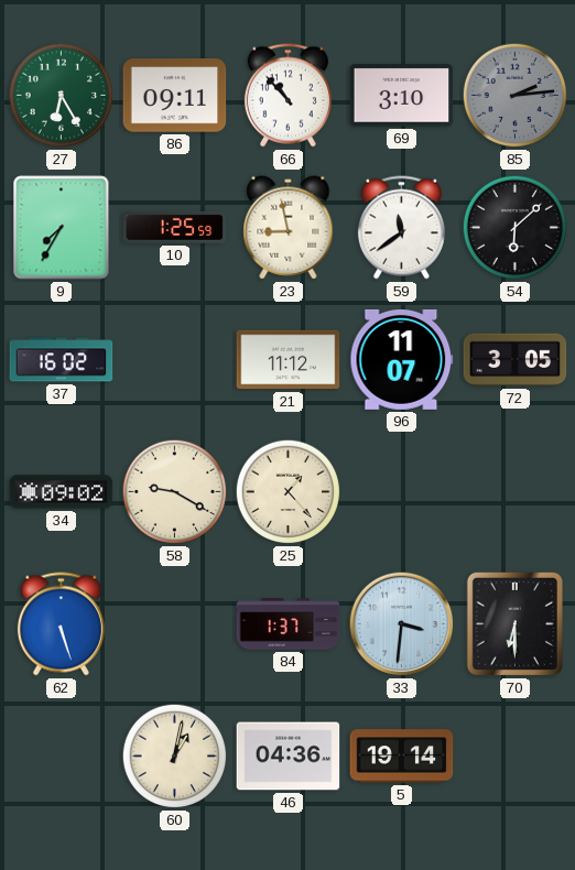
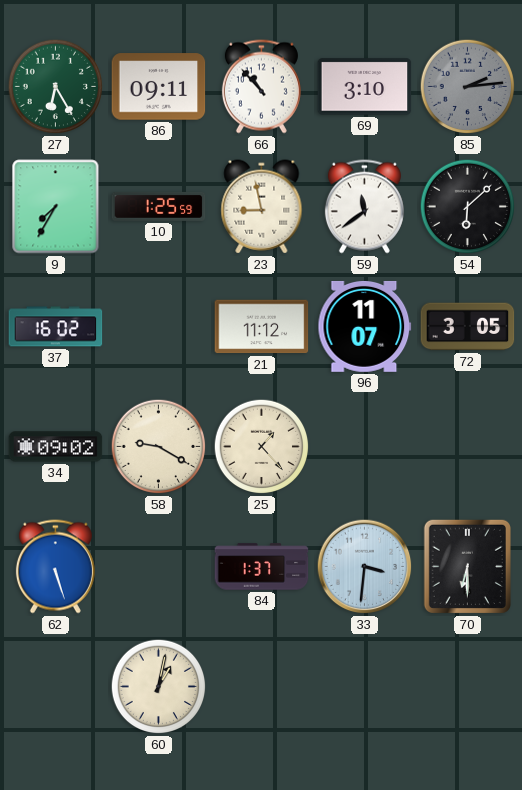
46: 04:36 -> none
5: 19:14 -> none
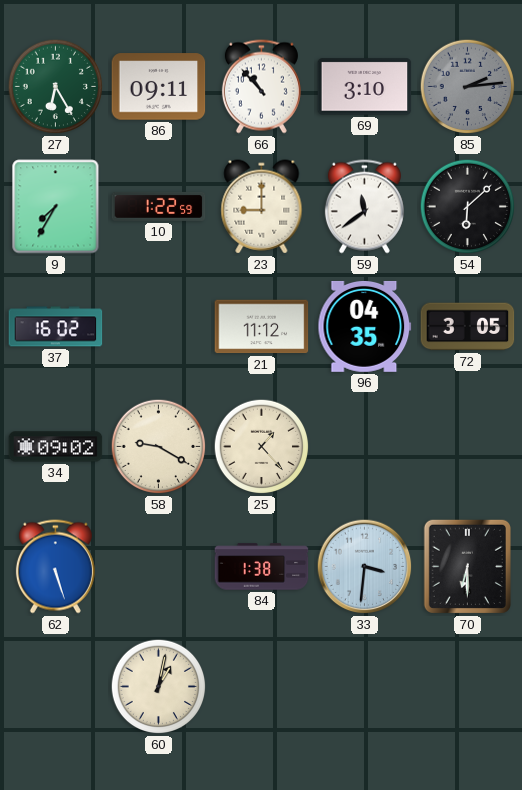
10: 1:25 -> 1:22
23: 8:58 -> 9:00
96: 11:07 -> 04:35
84: 1:37 -> 1:38
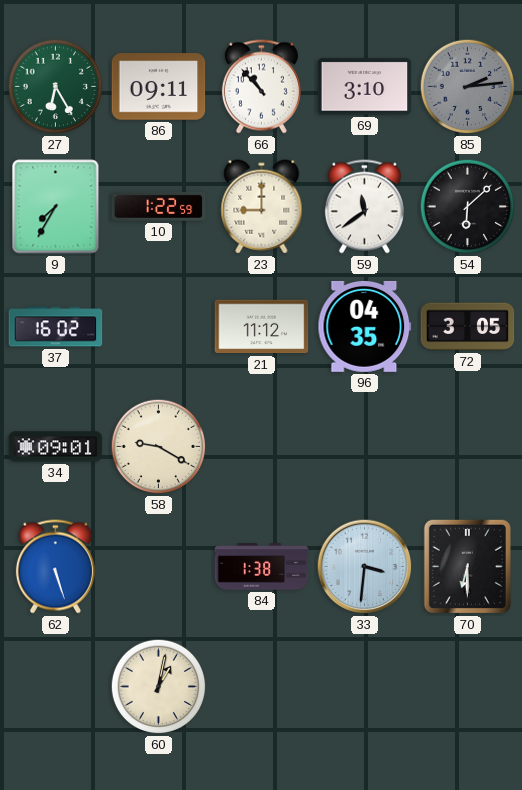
34: 09:02 -> 09:01
25: 1:23 -> none
